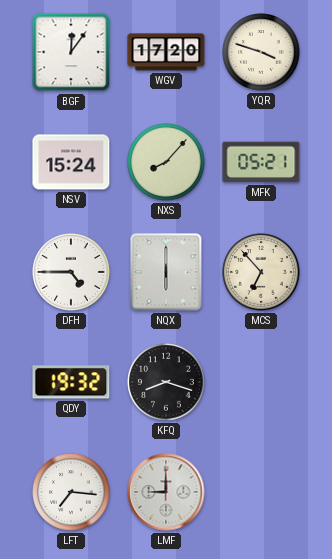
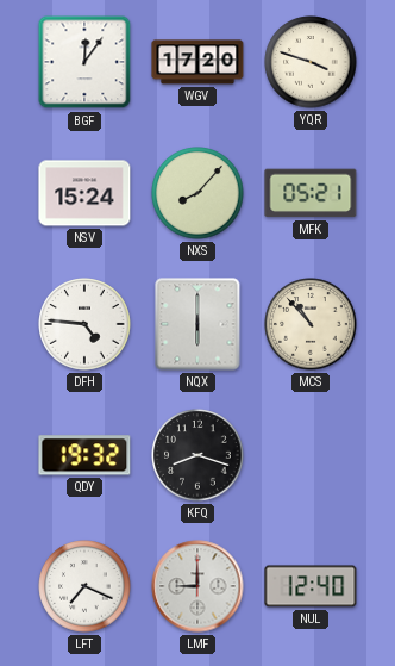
DFH: 4:45 -> 4:46
MCS: 6:53 -> 10:53
LFT: 7:16 -> 7:19
NUL: none -> 12:40
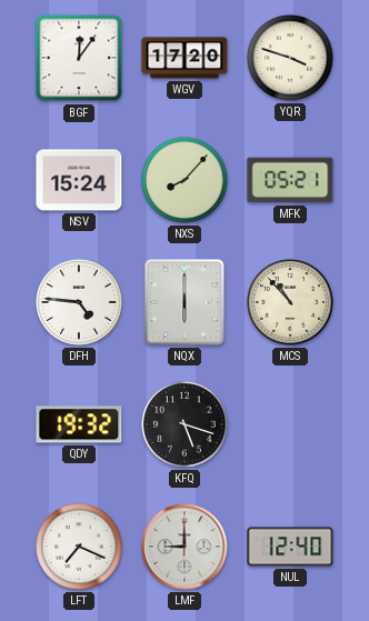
KFQ: 8:18 -> 5:18
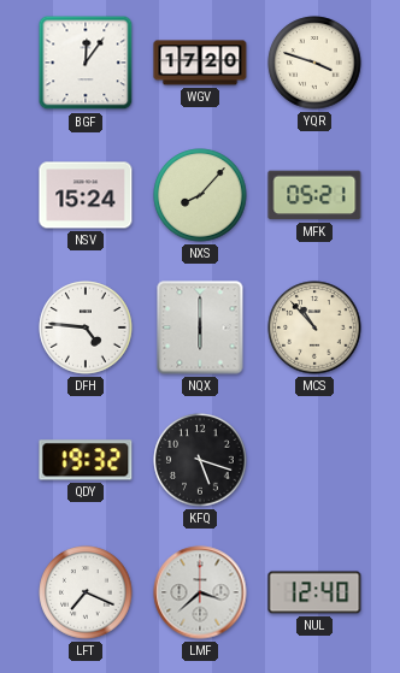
LMF: 9:00 -> 3:38
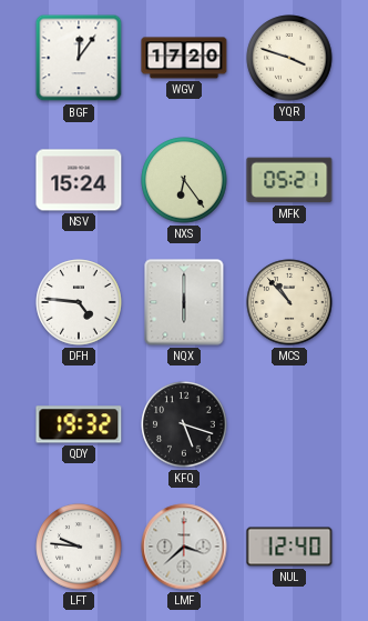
NXS: 8:07 -> 6:24
LFT: 7:19 -> 9:46
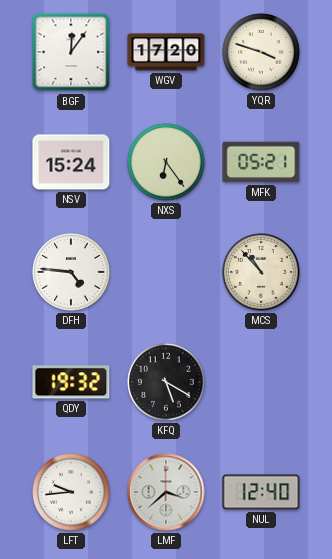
NQX: 6:00 -> none
KFQ: 5:18 -> 5:20
LFT: 9:46 -> 9:44
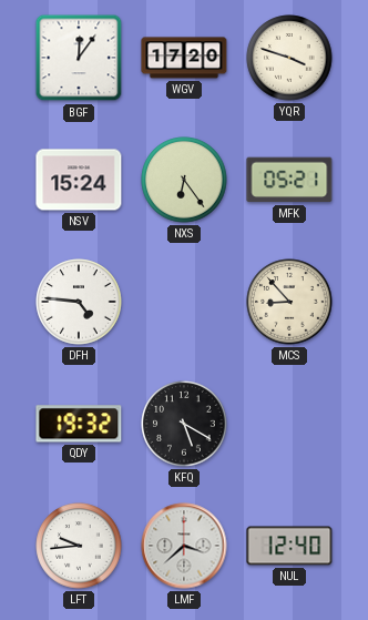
MCS: 10:53 -> 8:53
